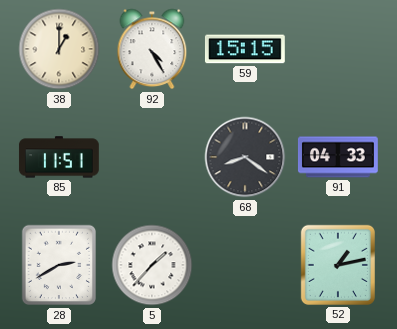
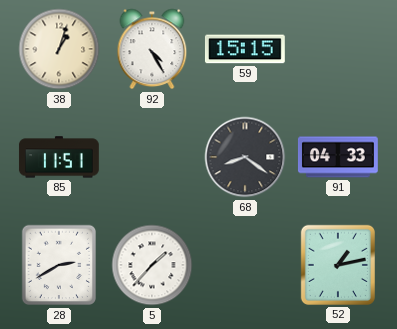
38: 1:00 -> 1:03
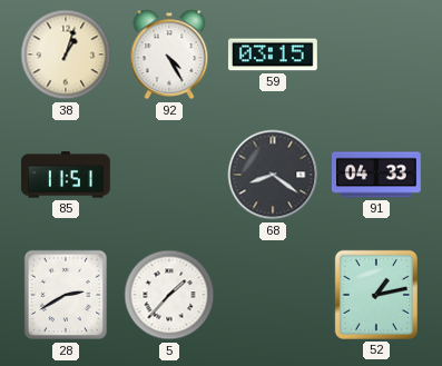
59: 15:15 -> 03:15
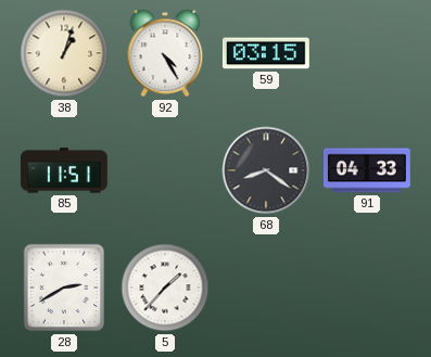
52: 1:13 -> none
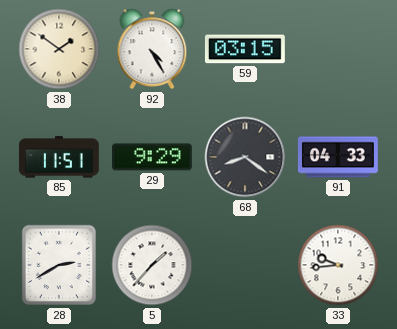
38: 1:03 -> 1:51
29: none -> 9:29
33: none -> 9:44
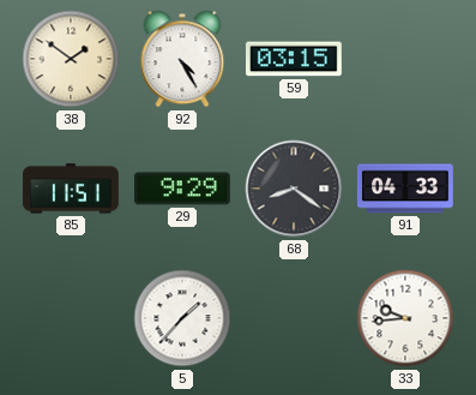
28: 2:40 -> none
